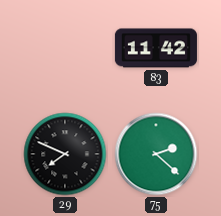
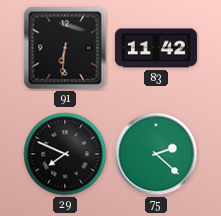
91: none -> 6:31
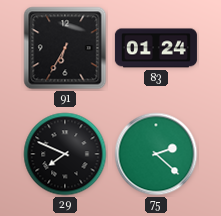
91: 6:31 -> 6:35
83: 11:42 -> 01:24
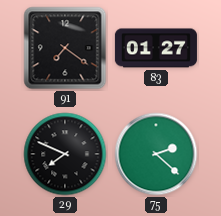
91: 6:35 -> 7:21
83: 01:24 -> 01:27
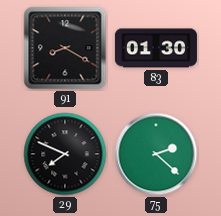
91: 7:21 -> 8:20
83: 01:27 -> 01:30
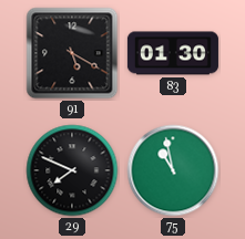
91: 8:20 -> 5:20
75: 2:22 -> 10:58
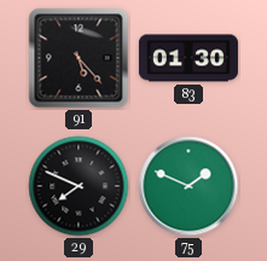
91: 5:20 -> 5:23
75: 10:58 -> 1:49
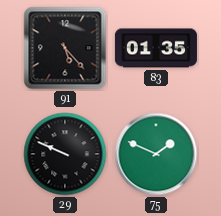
83: 01:30 -> 01:35
29: 7:49 -> 9:49
